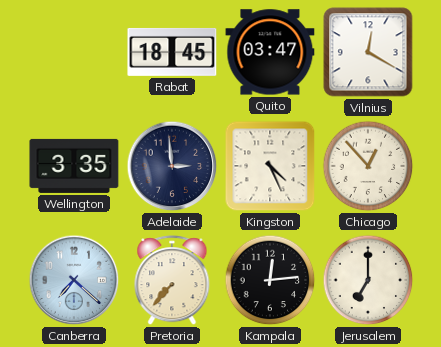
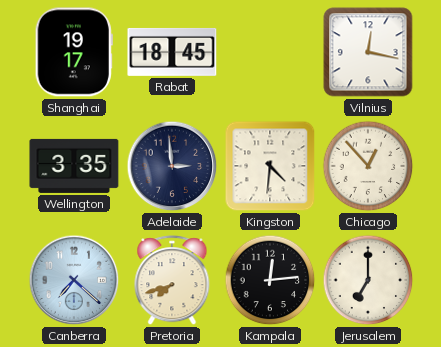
Shanghai: none -> 19:17
Quito: 03:47 -> none
Vilnius: 12:20 -> 12:17
Kingston: 4:26 -> 4:31
Pretoria: 7:37 -> 7:42
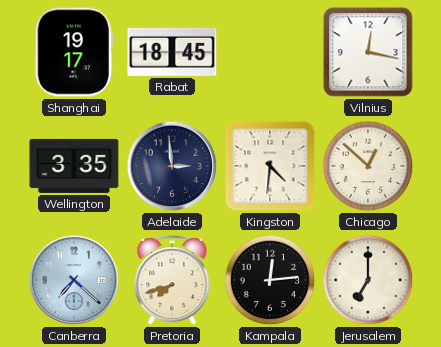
Chicago: 12:53 -> 12:52
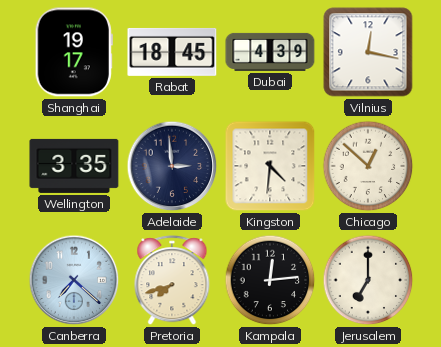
Dubai: none -> 4:39
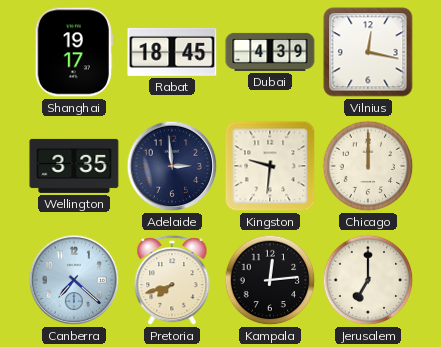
Kingston: 4:31 -> 9:31
Chicago: 12:52 -> 12:00
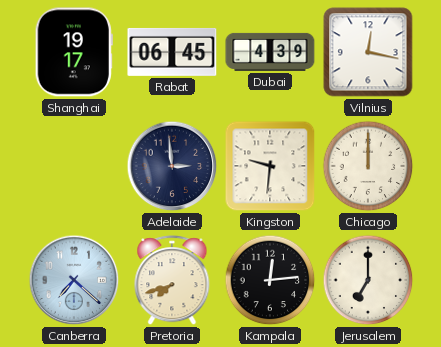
Rabat: 18:45 -> 06:45
Wellington: 3:35 -> none
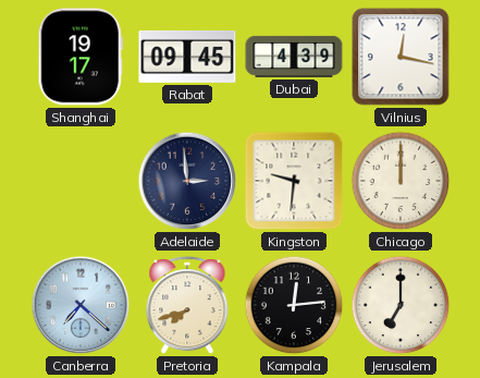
Rabat: 06:45 -> 09:45
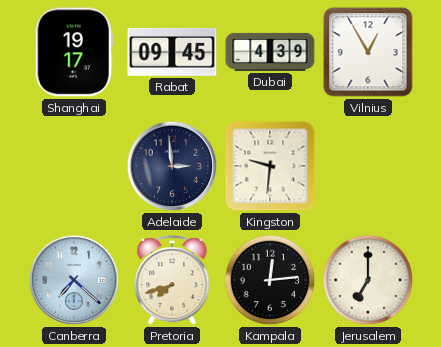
Vilnius: 12:17 -> 12:55
Chicago: 12:00 -> none
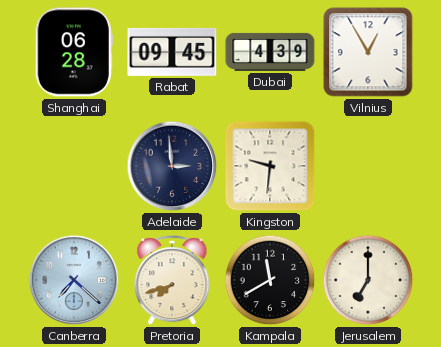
Shanghai: 19:17 -> 06:28
Kampala: 12:14 -> 11:40
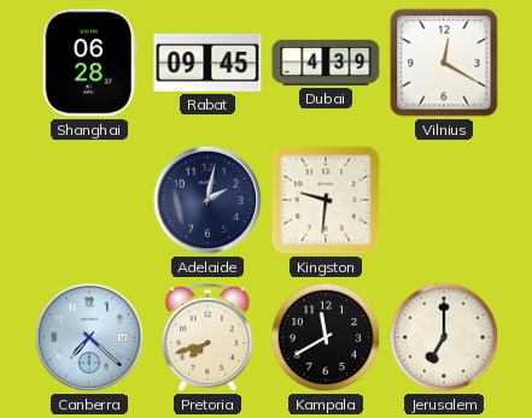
Vilnius: 12:55 -> 12:20
Adelaide: 2:59 -> 2:02
